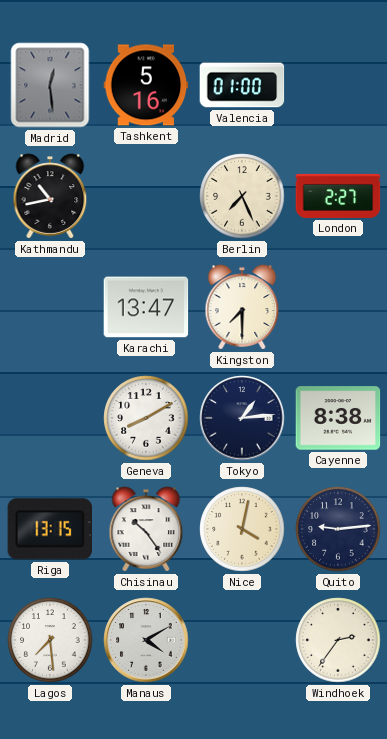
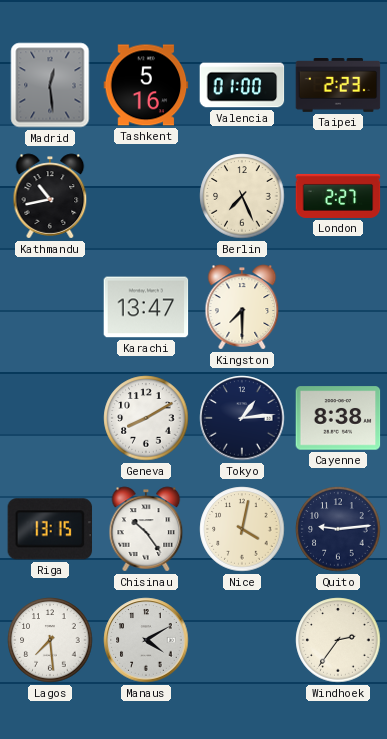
Taipei: none -> 2:23
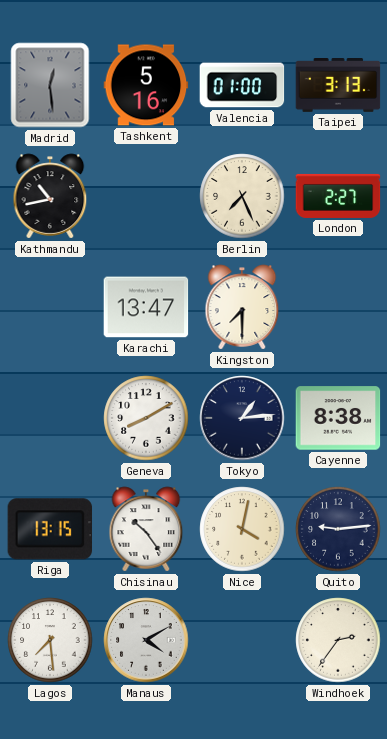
Taipei: 2:23 -> 3:13
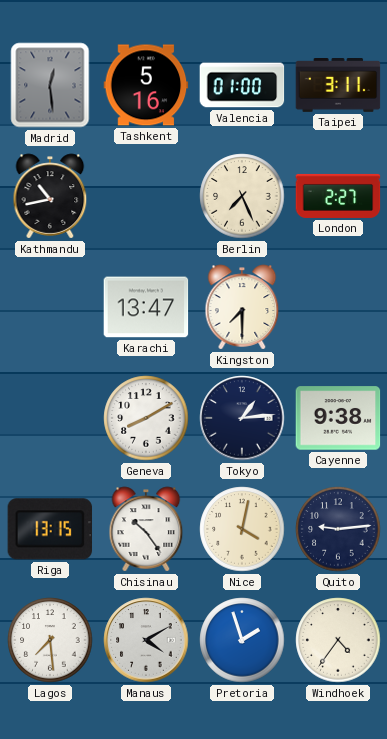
Taipei: 3:13 -> 3:11
Cayenne: 8:38 -> 9:38
Pretoria: none -> 1:57
Windhoek: 2:36 -> 4:36
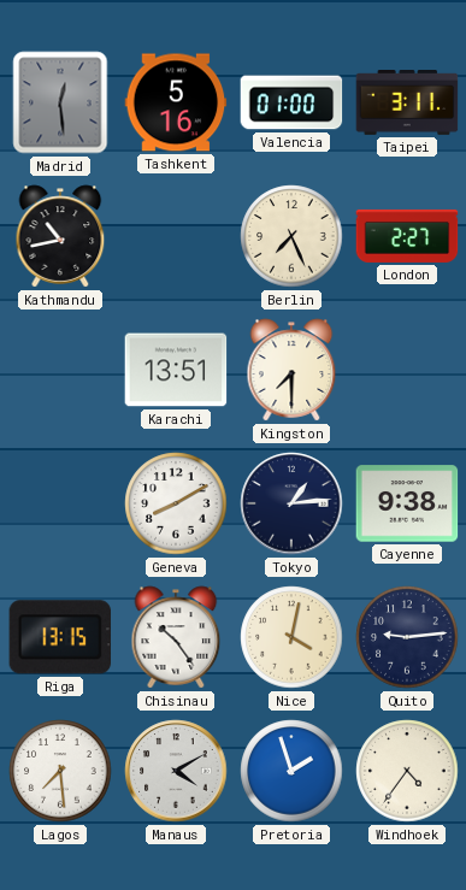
Karachi: 13:47 -> 13:51
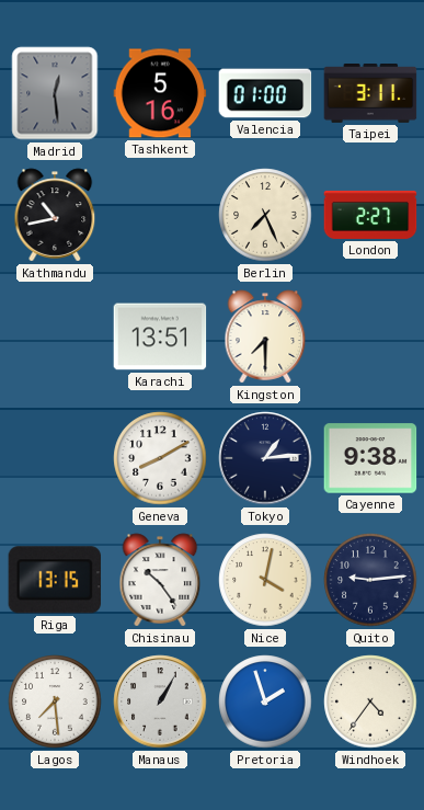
Manaus: 4:10 -> 1:05
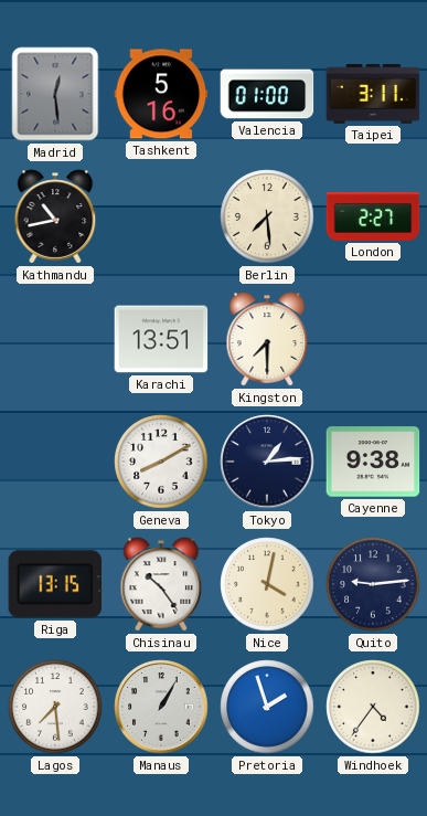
Berlin: 7:26 -> 7:29
